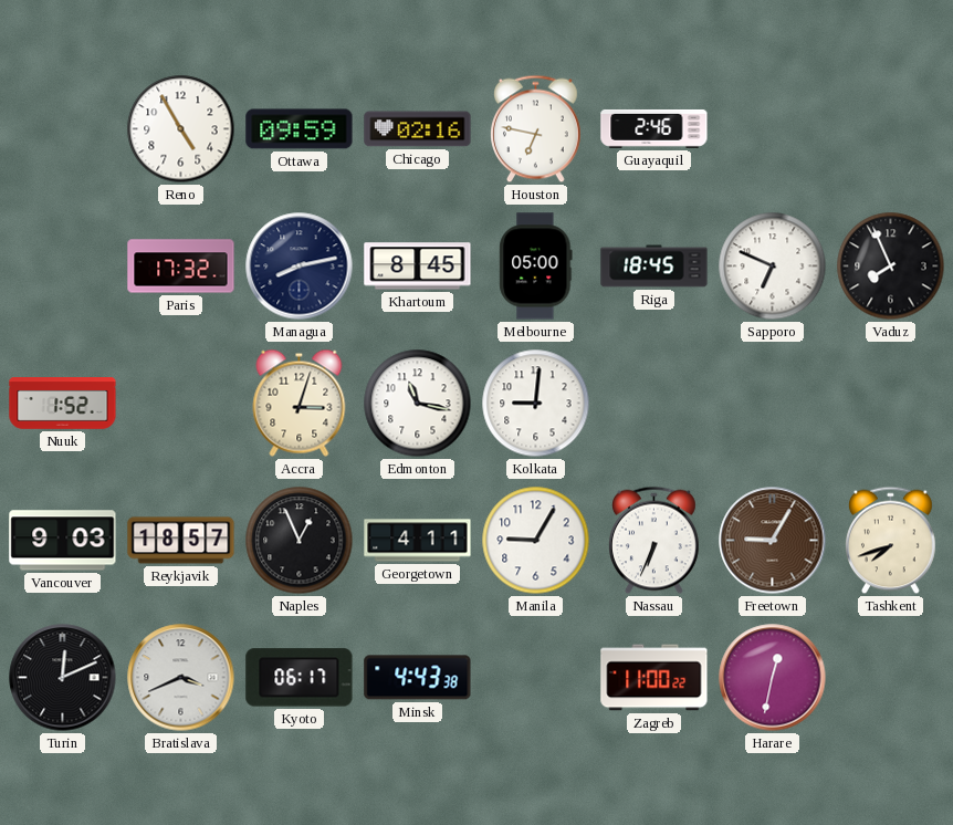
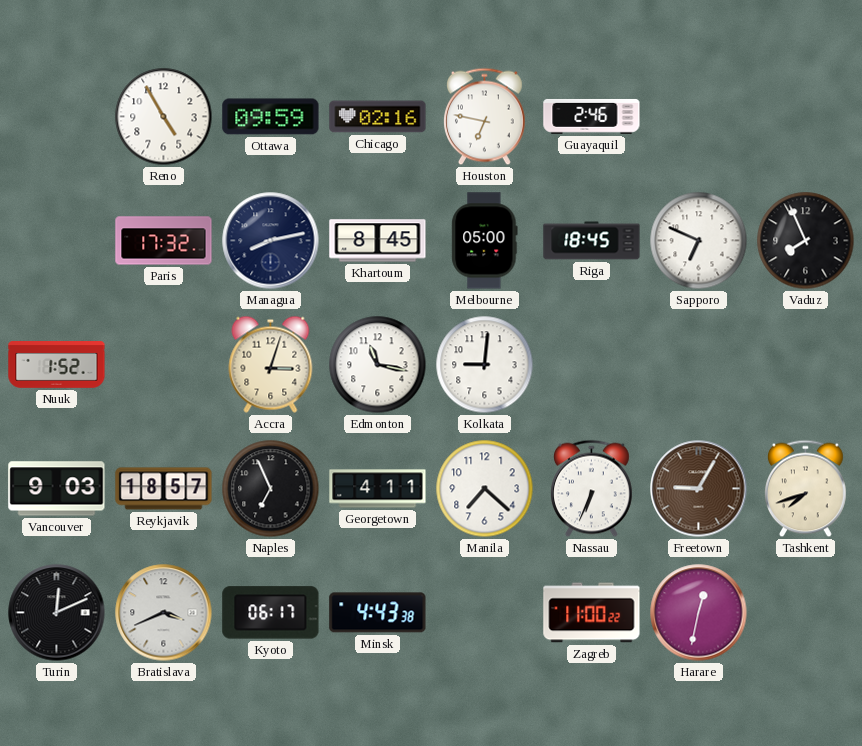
Naples: 12:56 -> 6:56
Manila: 9:05 -> 7:22
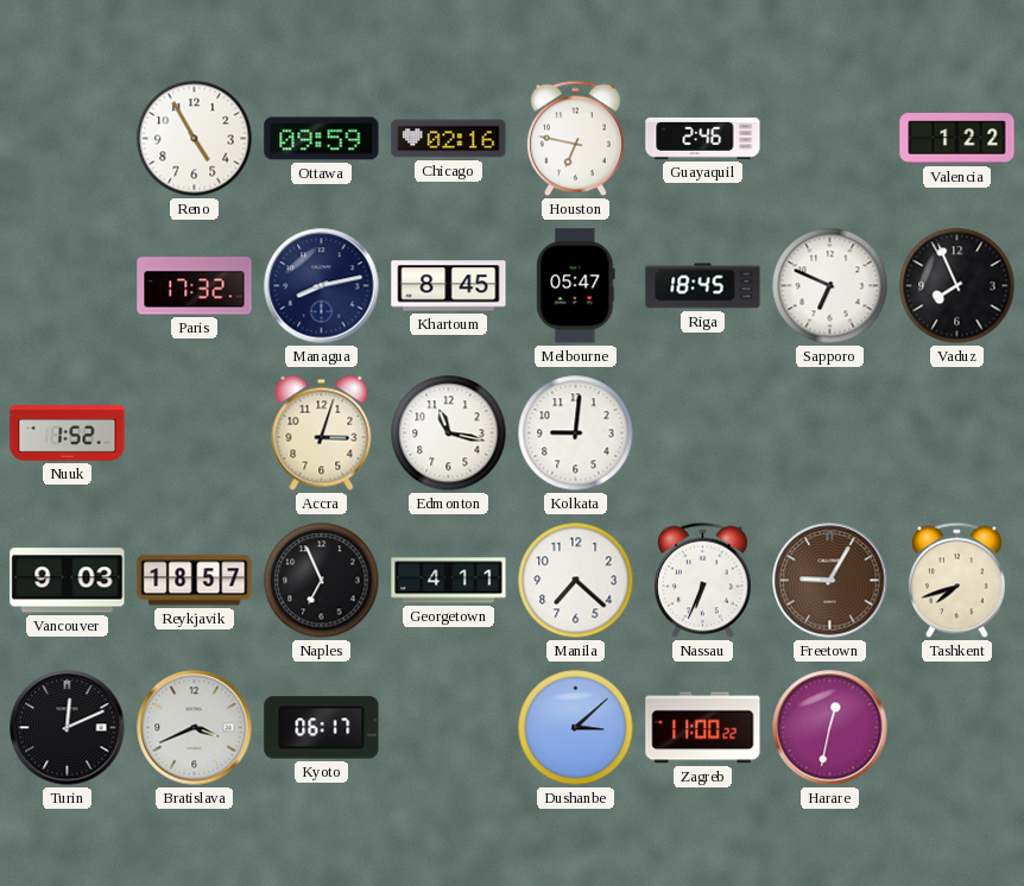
Valencia: none -> 1:22
Melbourne: 05:00 -> 05:47
Minsk: 4:43 -> none
Dushanbe: none -> 3:08
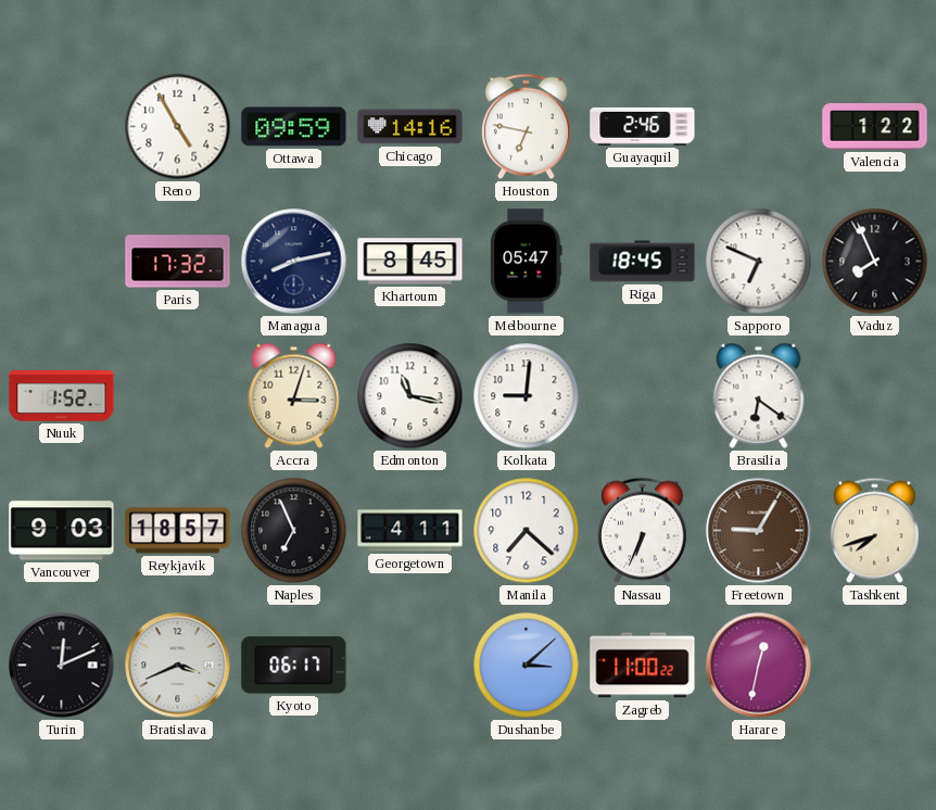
Chicago: 02:16 -> 14:16
Brasilia: none -> 6:21
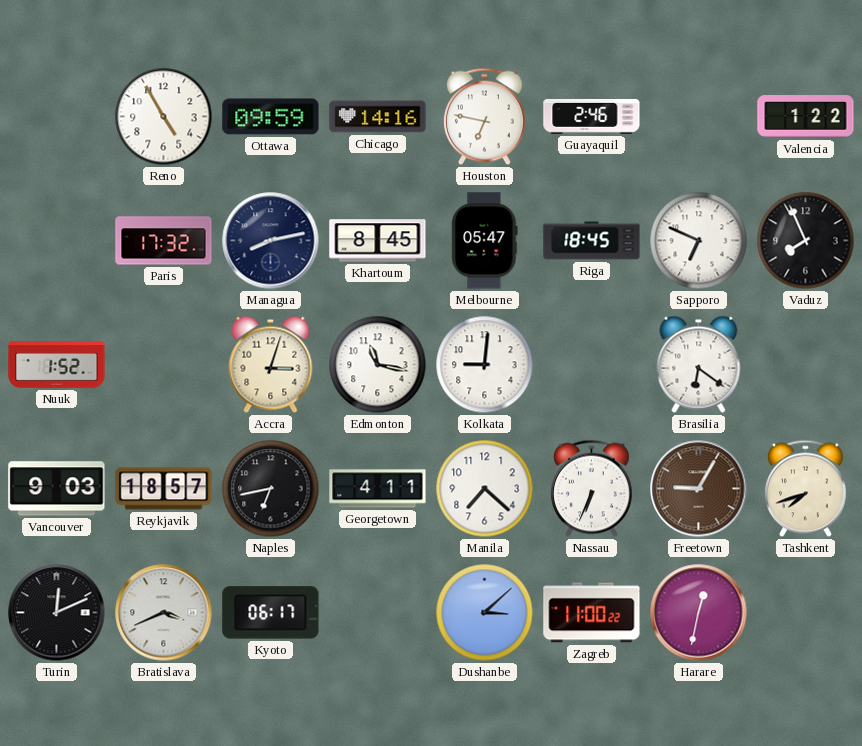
Naples: 6:56 -> 6:43
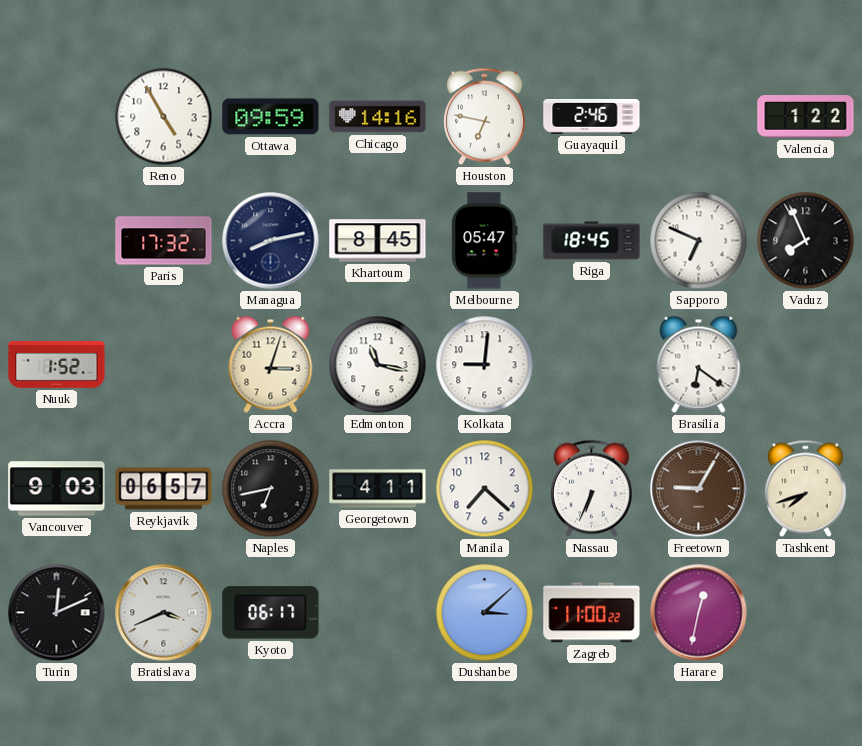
Reykjavik: 18:57 -> 06:57
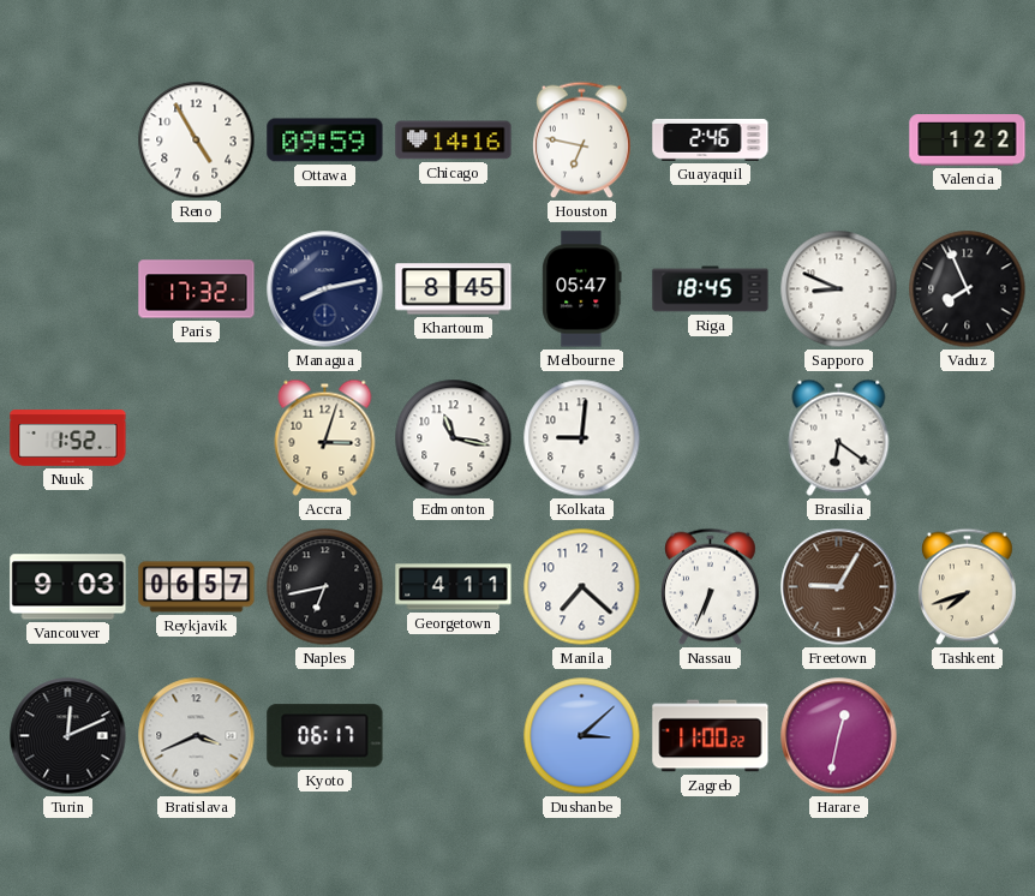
Sapporo: 6:49 -> 8:49
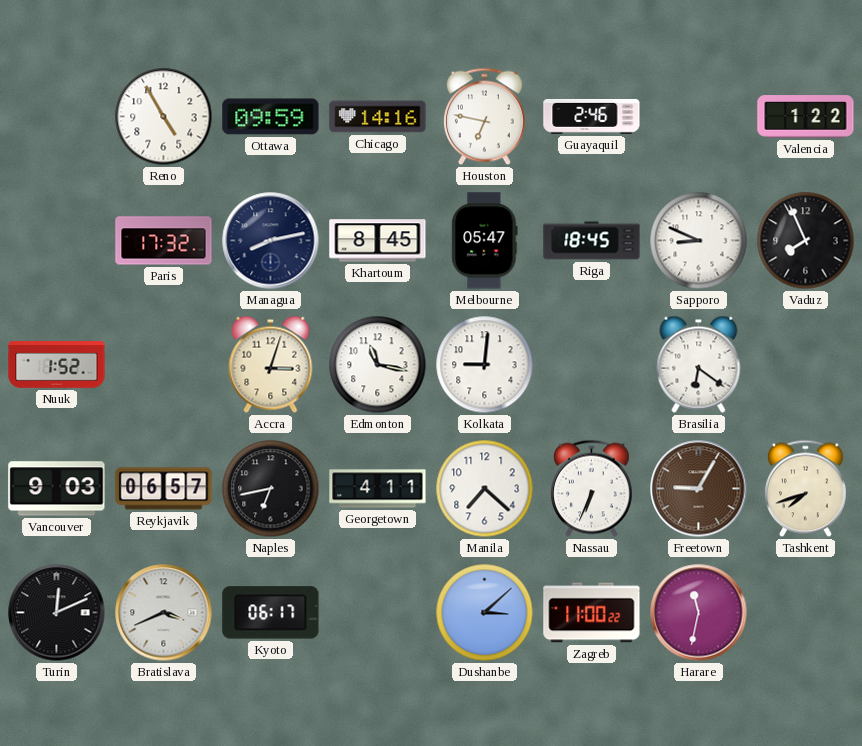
Harare: 12:32 -> 11:32
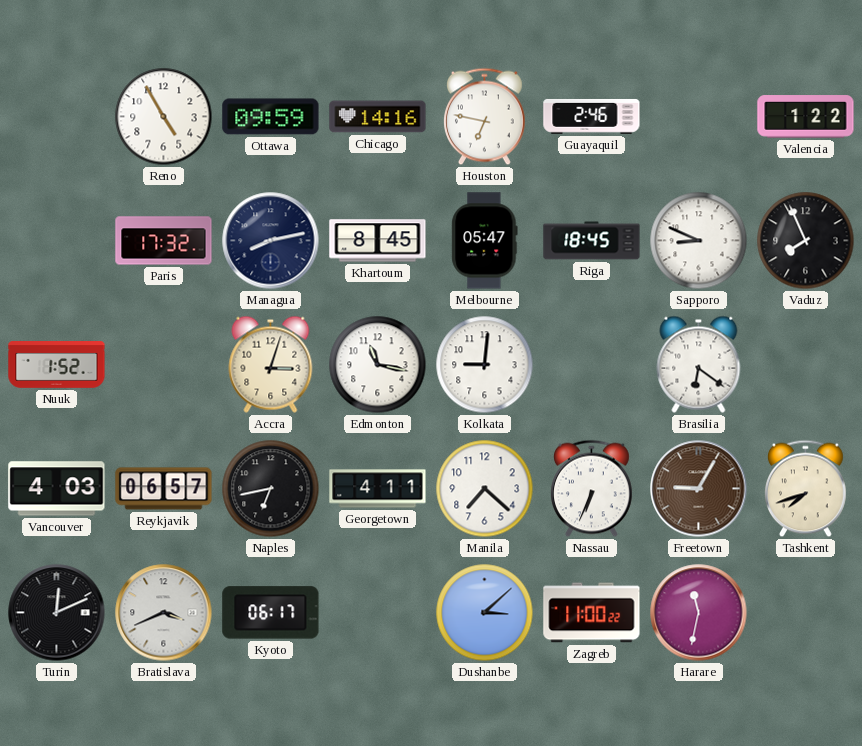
Vancouver: 9:03 -> 4:03
